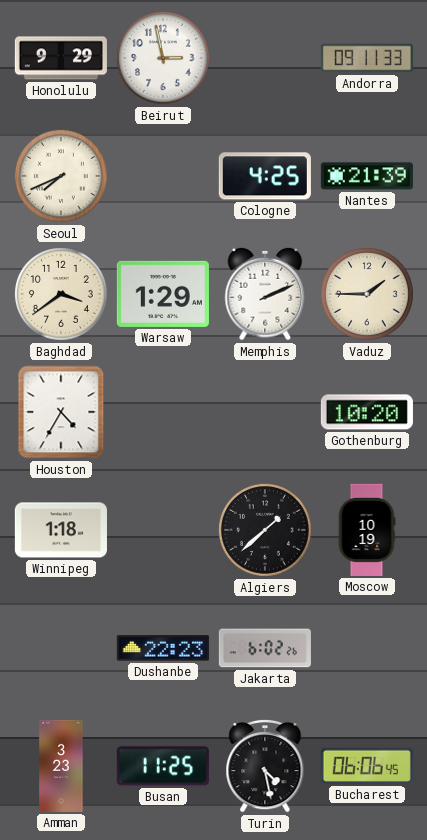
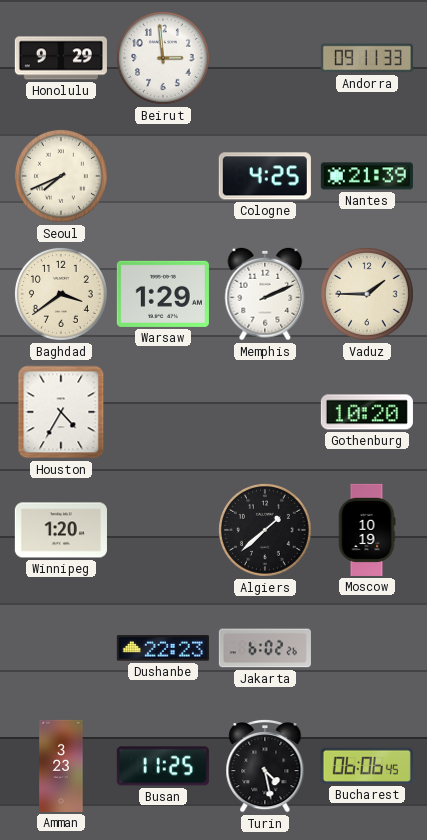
Beirut: 2:58 -> 2:59
Winnipeg: 1:18 -> 1:20
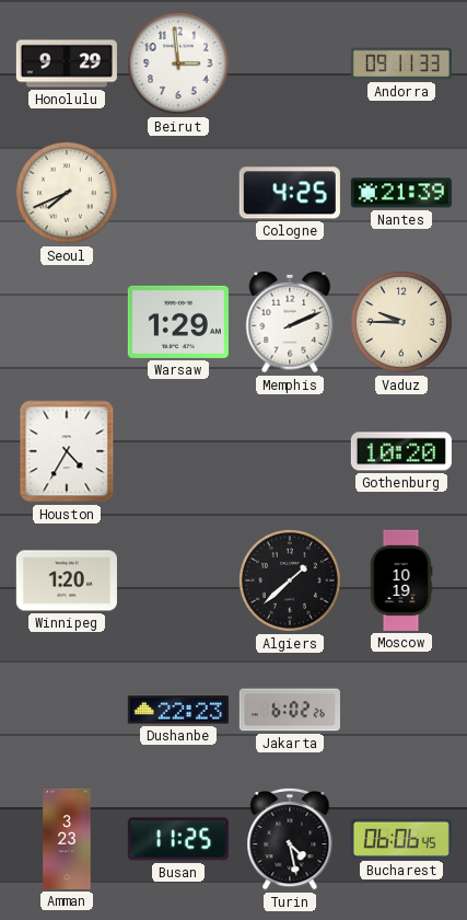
Baghdad: 3:39 -> none
Vaduz: 1:45 -> 9:45
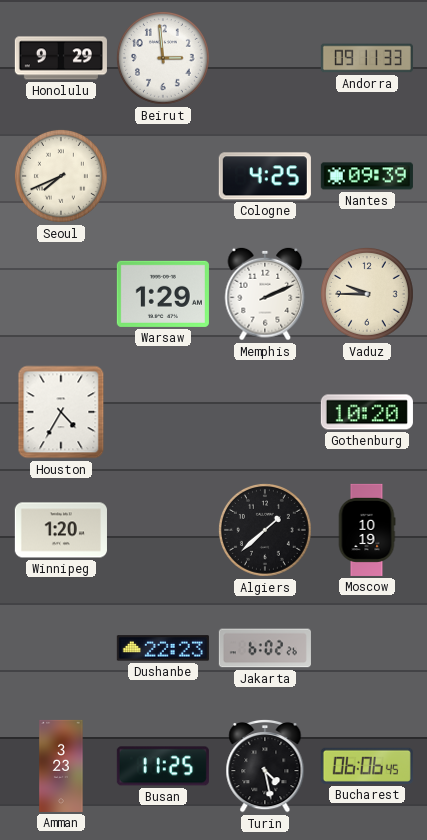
Nantes: 21:39 -> 09:39
